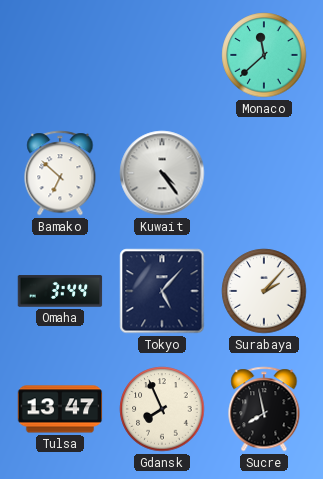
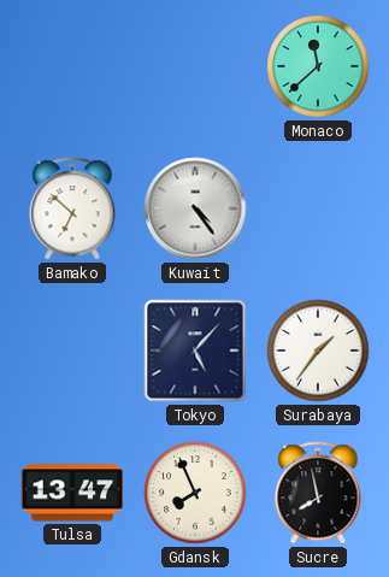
Omaha: 3:44 -> none
Surabaya: 2:07 -> 1:36
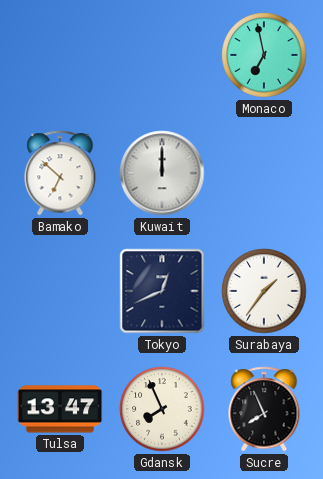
Monaco: 11:38 -> 6:58
Kuwait: 4:24 -> 12:00
Tokyo: 5:07 -> 12:41
Sucre: 7:58 -> 7:56
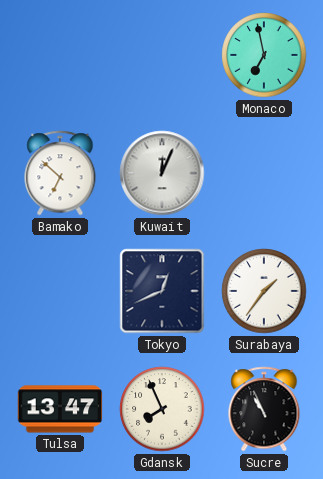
Kuwait: 12:00 -> 12:04
Sucre: 7:56 -> 10:56
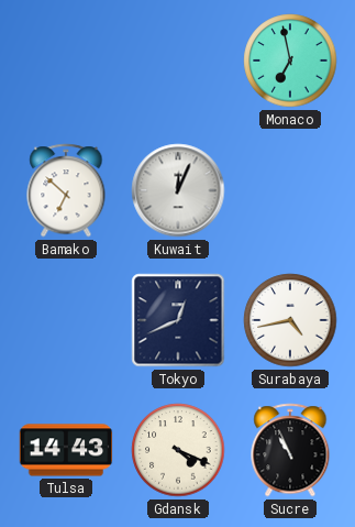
Surabaya: 1:36 -> 4:43
Tulsa: 13:47 -> 14:43
Gdansk: 7:56 -> 4:19
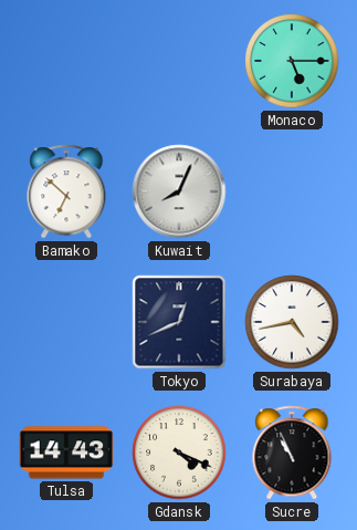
Monaco: 6:58 -> 5:15
Kuwait: 12:04 -> 8:04
